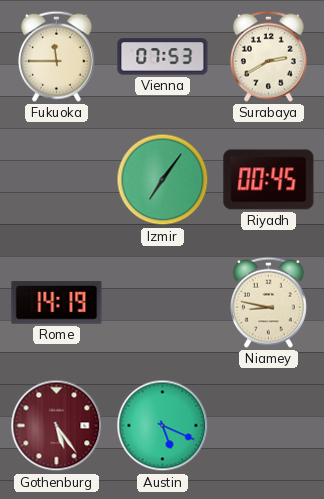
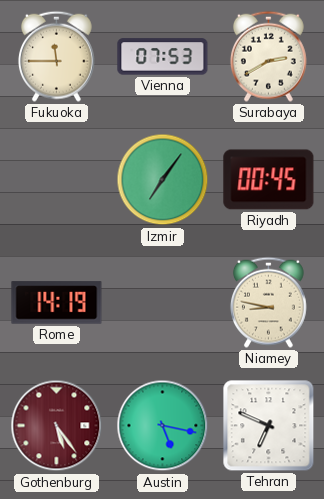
Austin: 5:19 -> 5:17
Tehran: none -> 6:49
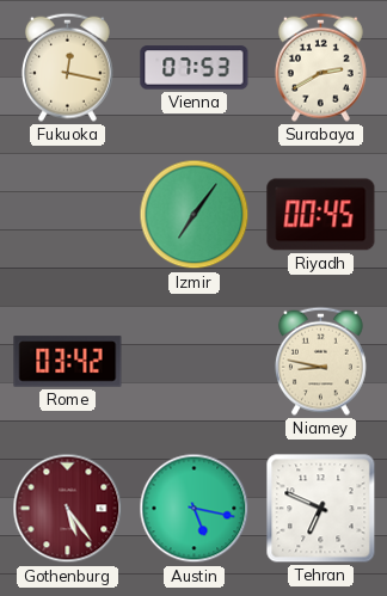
Fukuoka: 11:45 -> 12:17
Rome: 14:19 -> 03:42
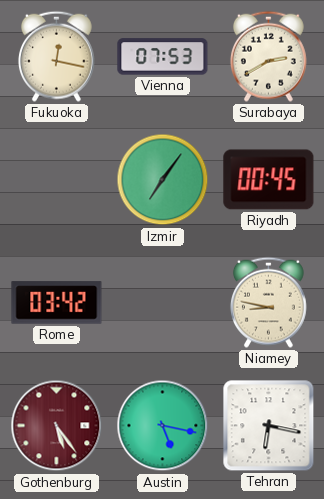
Tehran: 6:49 -> 6:17
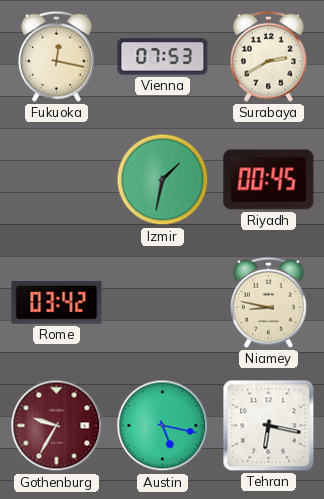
Izmir: 7:06 -> 1:32
Gothenburg: 5:24 -> 9:35
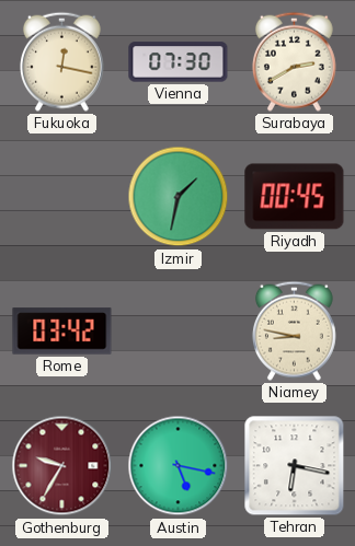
Vienna: 07:53 -> 07:30
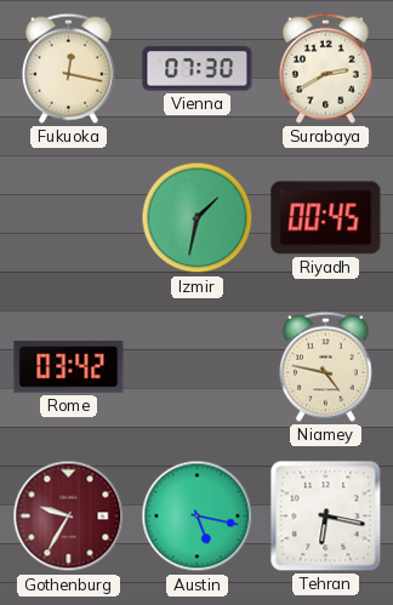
Niamey: 8:47 -> 4:47
